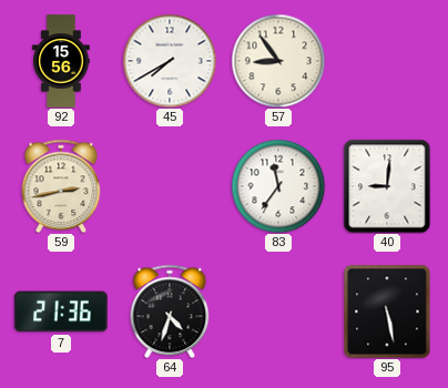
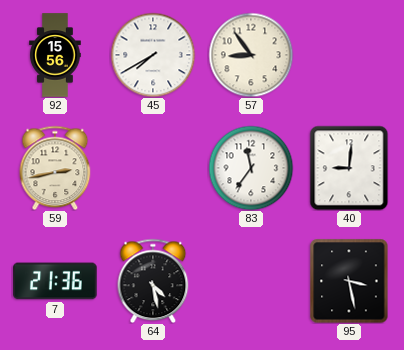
64: 4:33 -> 4:28
95: 5:28 -> 3:28
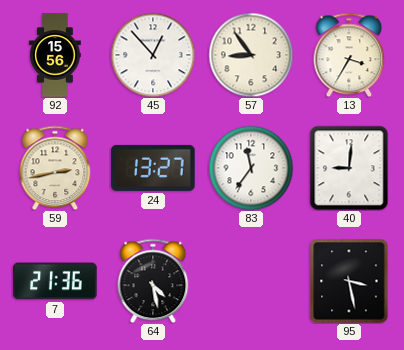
45: 7:40 -> 12:53
13: none -> 3:35
24: none -> 13:27
